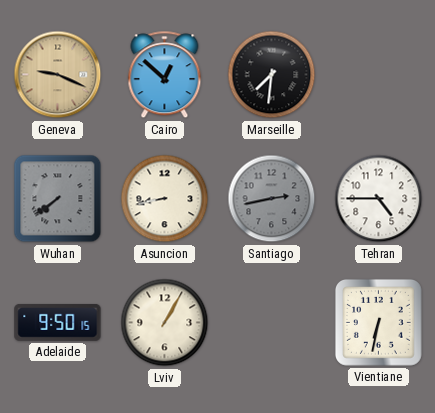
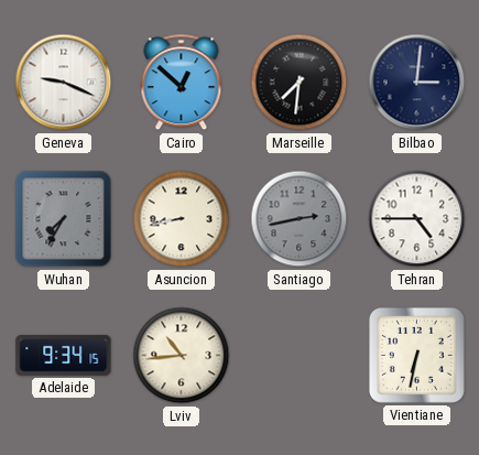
Geneva dial: champagne -> white
Bilbao: none -> 3:01
Wuhan: 7:39 -> 7:35
Adelaide: 9:50 -> 9:34
Lviv: 1:05 -> 10:44
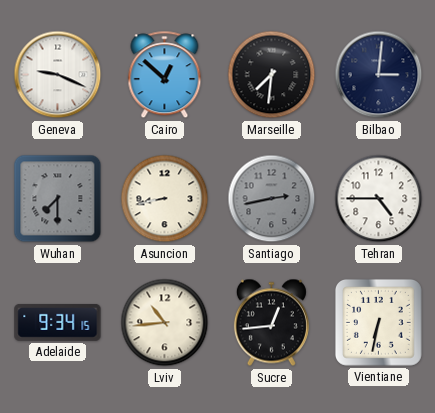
Wuhan: 7:35 -> 7:30
Sucre: none -> 12:44
